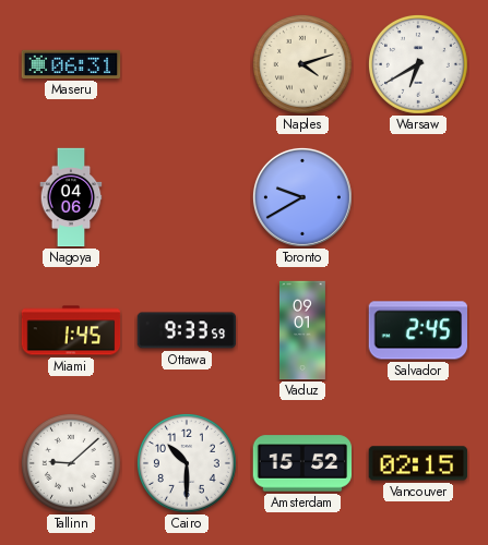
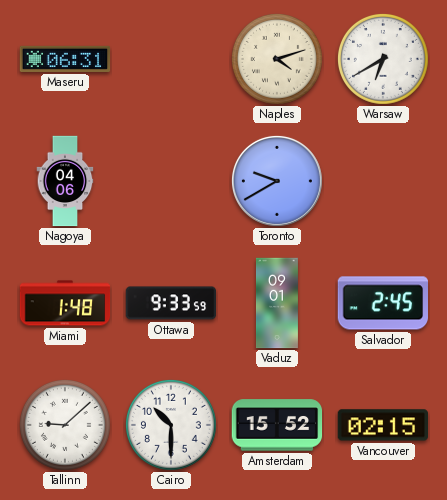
Miami: 1:45 -> 1:48
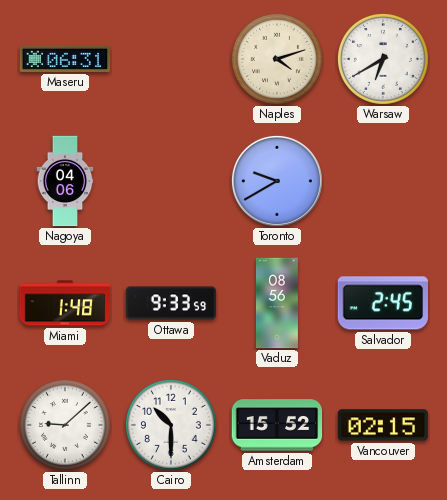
Vaduz: 09:01 -> 08:56
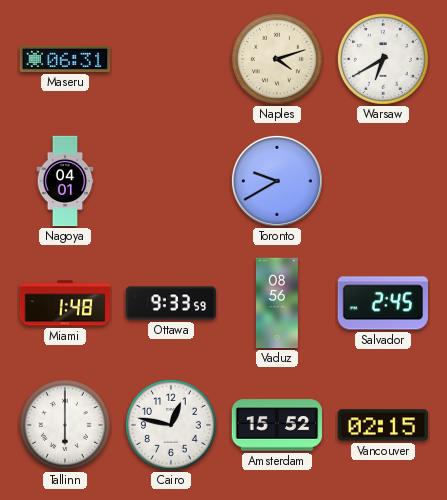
Nagoya: 04:06 -> 04:01
Tallinn: 9:08 -> 6:00
Cairo: 10:30 -> 12:47
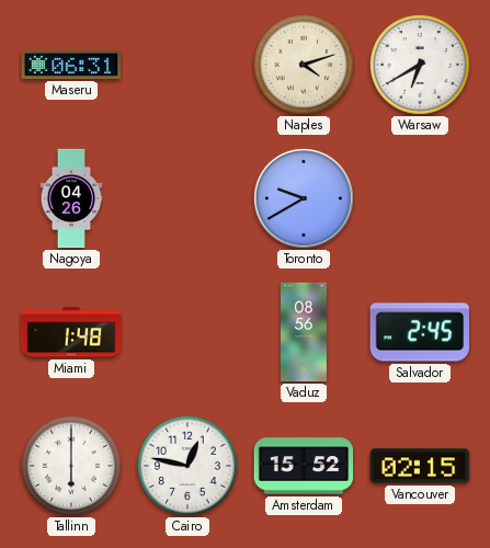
Nagoya: 04:01 -> 04:26
Ottawa: 9:33 -> none
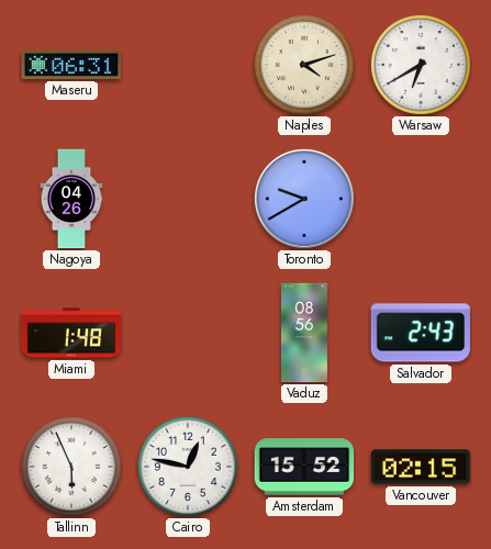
Salvador: 2:45 -> 2:43
Tallinn: 6:00 -> 5:56
